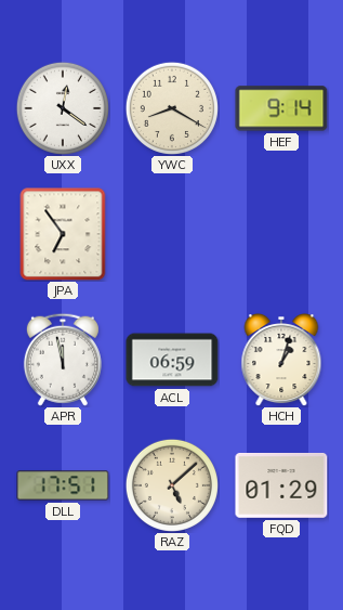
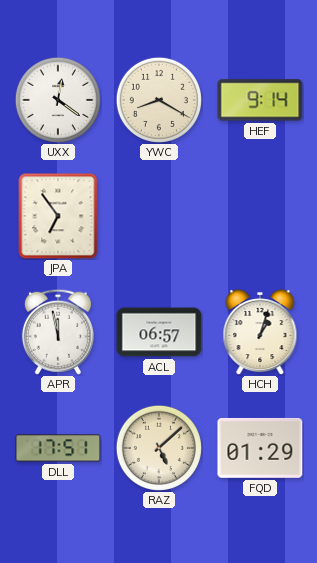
ACL: 06:59 -> 06:57
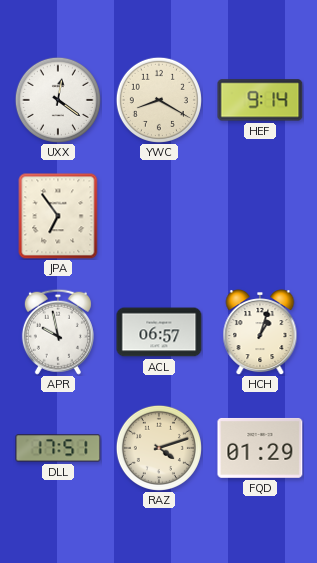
APR: 11:58 -> 9:58
RAZ: 5:08 -> 4:12
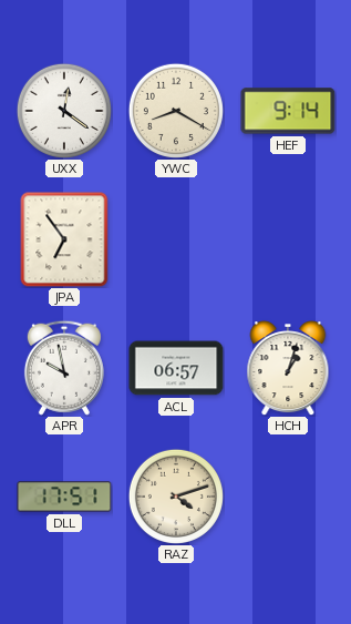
FQD: 01:29 -> none
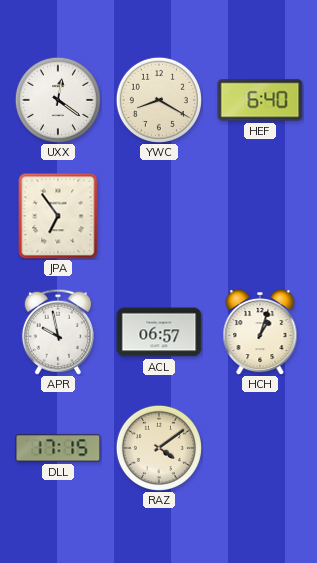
HEF: 9:14 -> 6:40
DLL: 17:51 -> 17:15
RAZ: 4:12 -> 4:09
